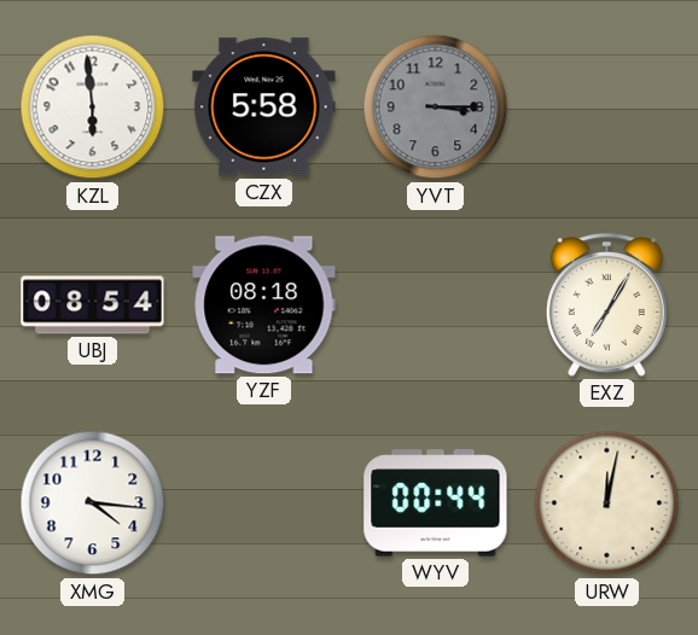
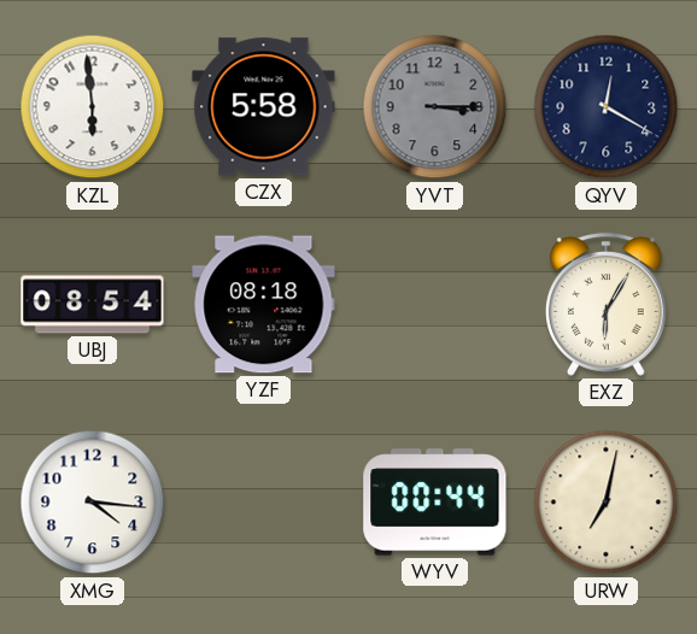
QYV: none -> 12:20
EXZ: 7:05 -> 6:05
URW: 12:02 -> 7:02
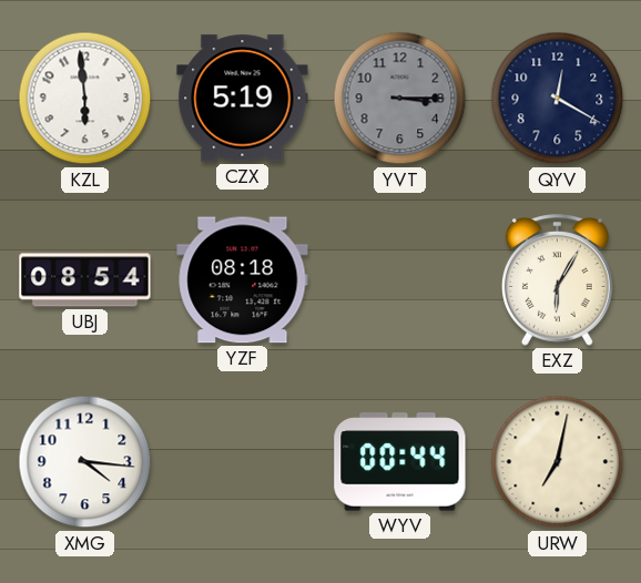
CZX: 5:58 -> 5:19
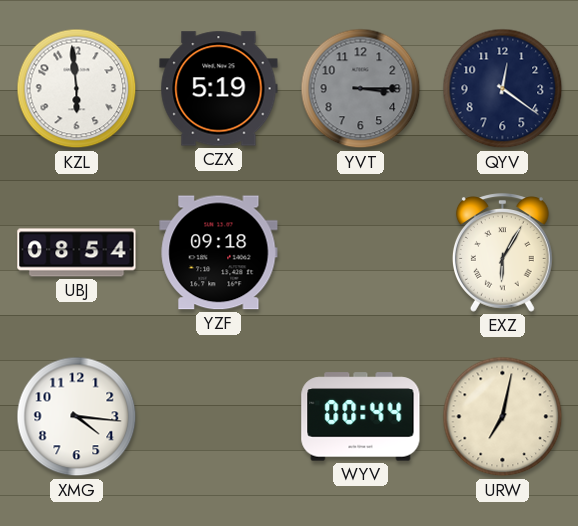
QYV: 12:20 -> 12:21
YZF: 08:18 -> 09:18
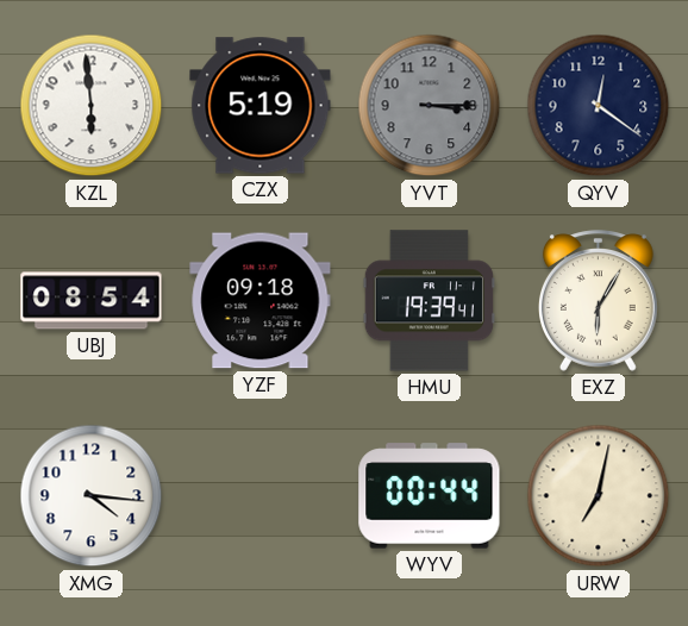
HMU: none -> 19:39
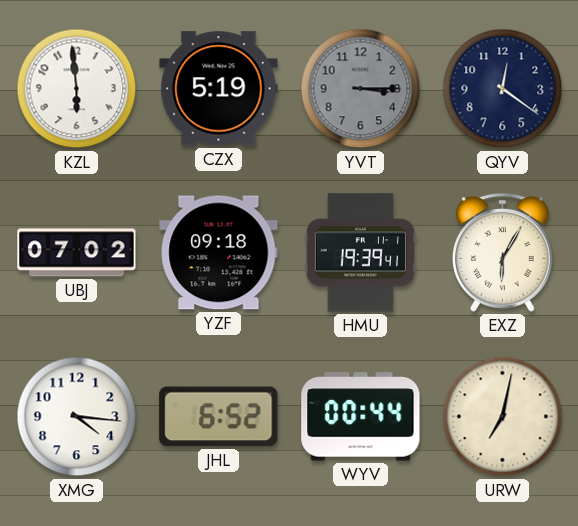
UBJ: 08:54 -> 07:02
JHL: none -> 6:52
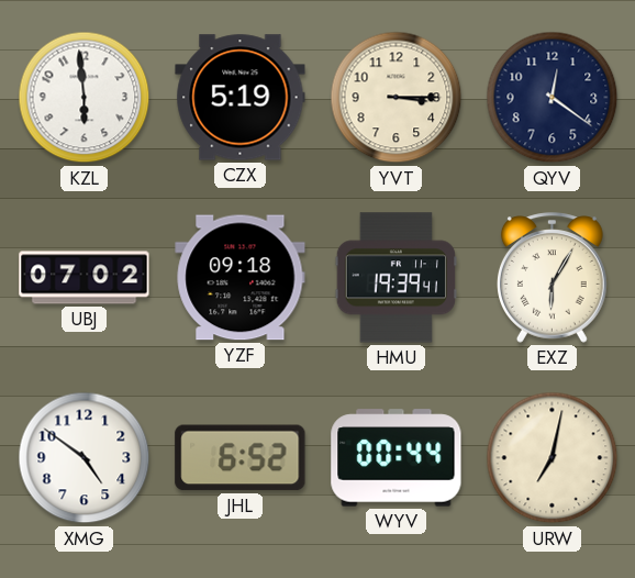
YVT dial: grey -> cream
XMG: 4:16 -> 4:51
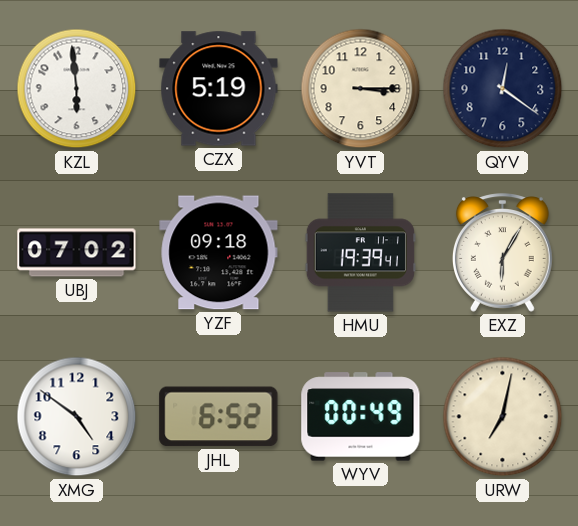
WYV: 00:44 -> 00:49
